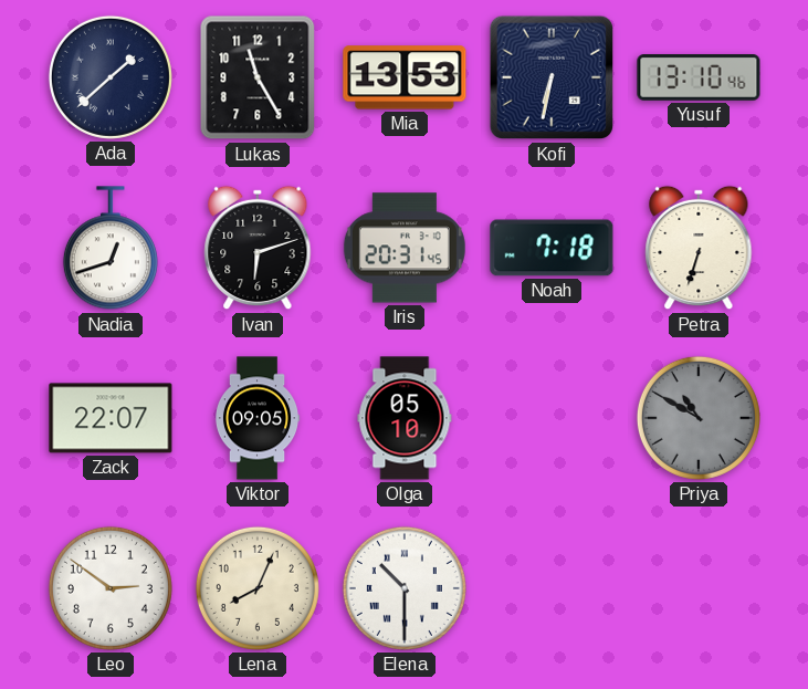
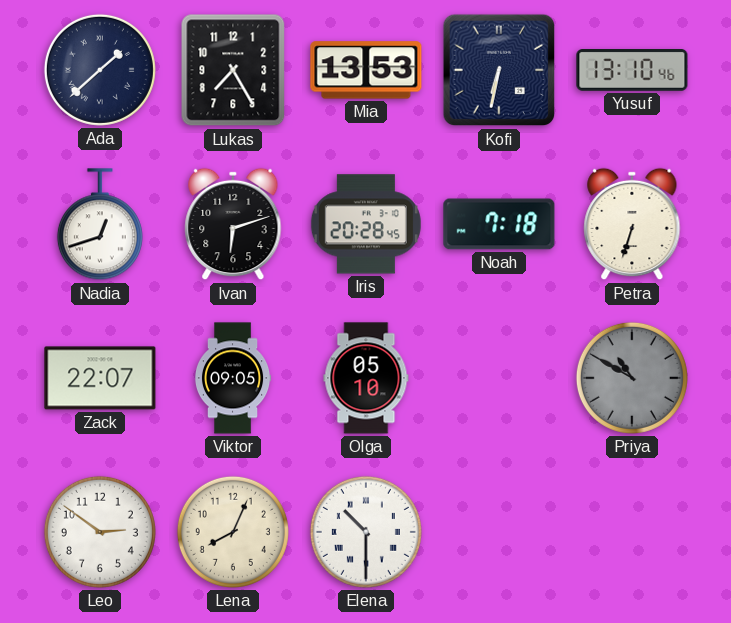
Lukas: 11:25 -> 7:25
Iris: 20:31 -> 20:28
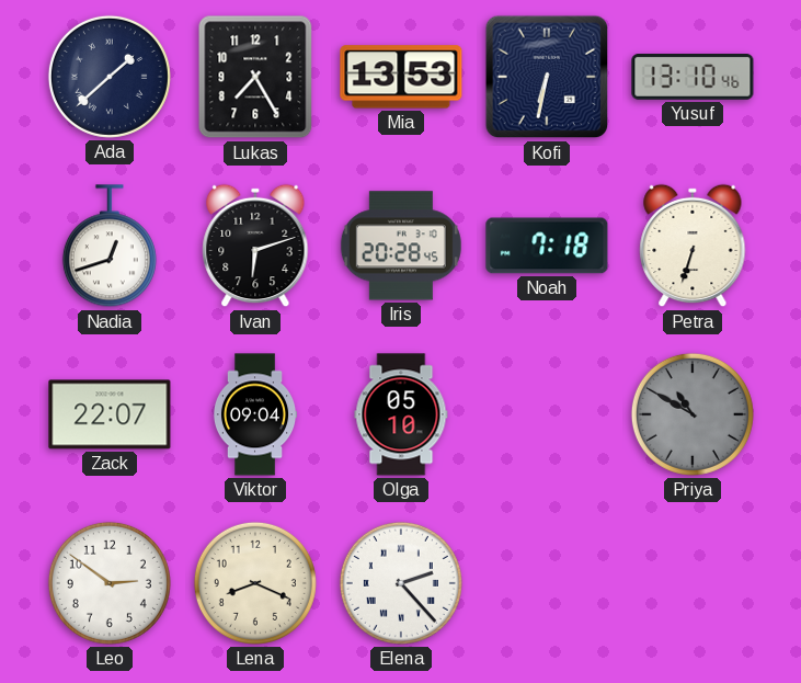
Viktor: 09:05 -> 09:04
Lena: 8:04 -> 8:19
Elena: 10:30 -> 2:23
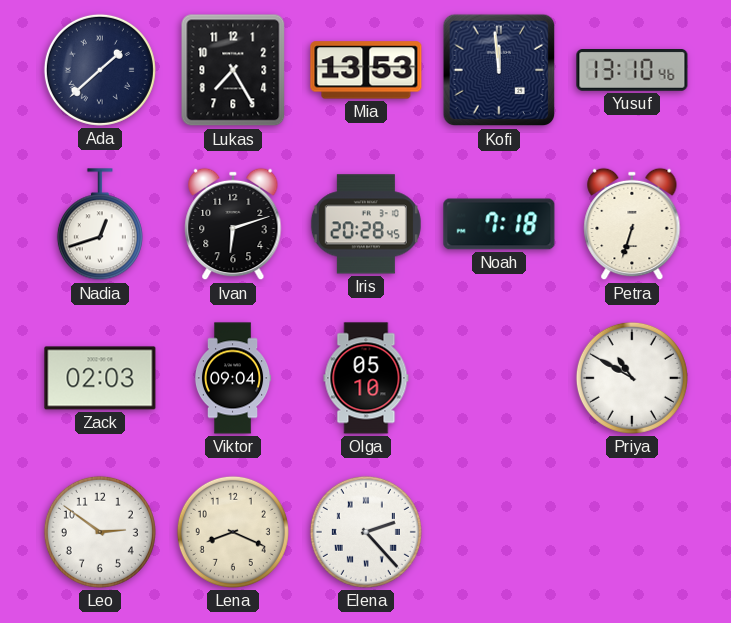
Kofi: 6:32 -> 11:59
Zack: 22:07 -> 02:03
Priya dial: grey -> white
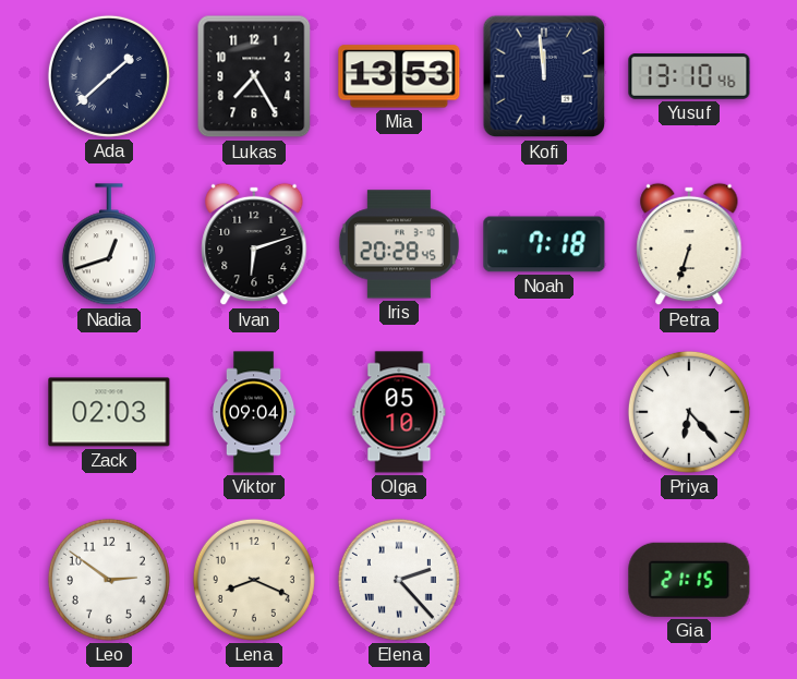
Priya: 10:50 -> 6:23
Gia: none -> 21:15
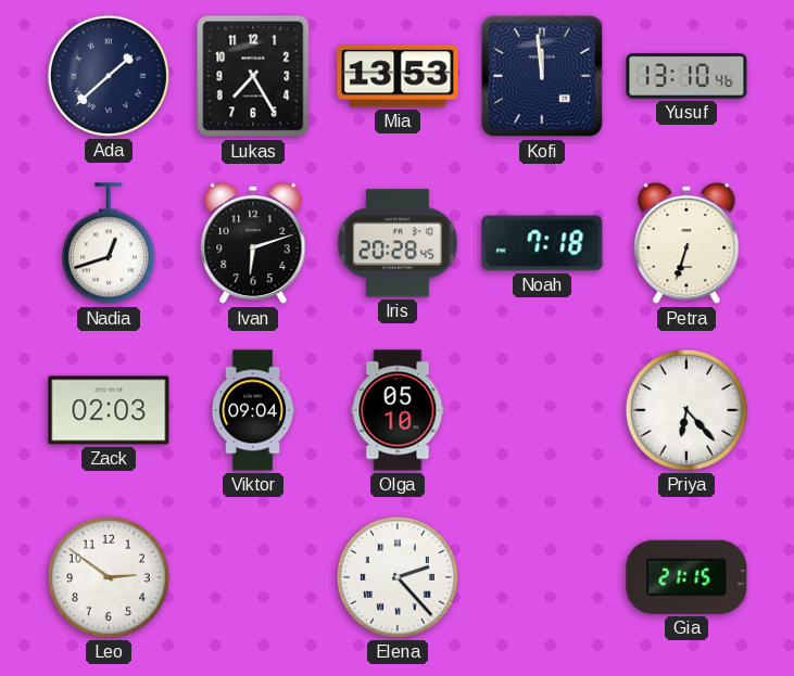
Lena: 8:19 -> none
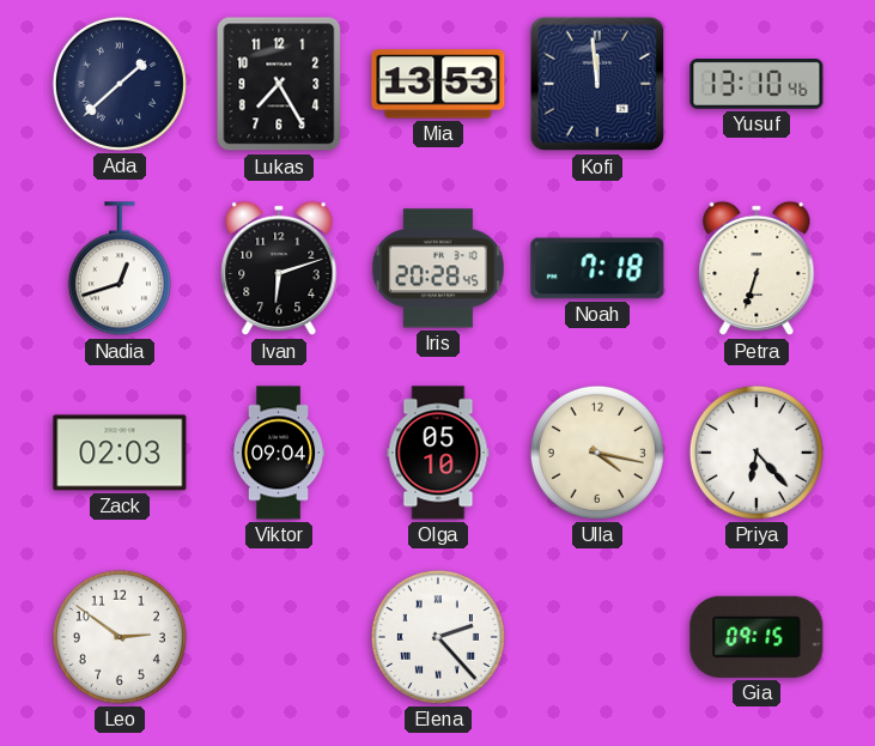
Ulla: none -> 4:17
Gia: 21:15 -> 09:15
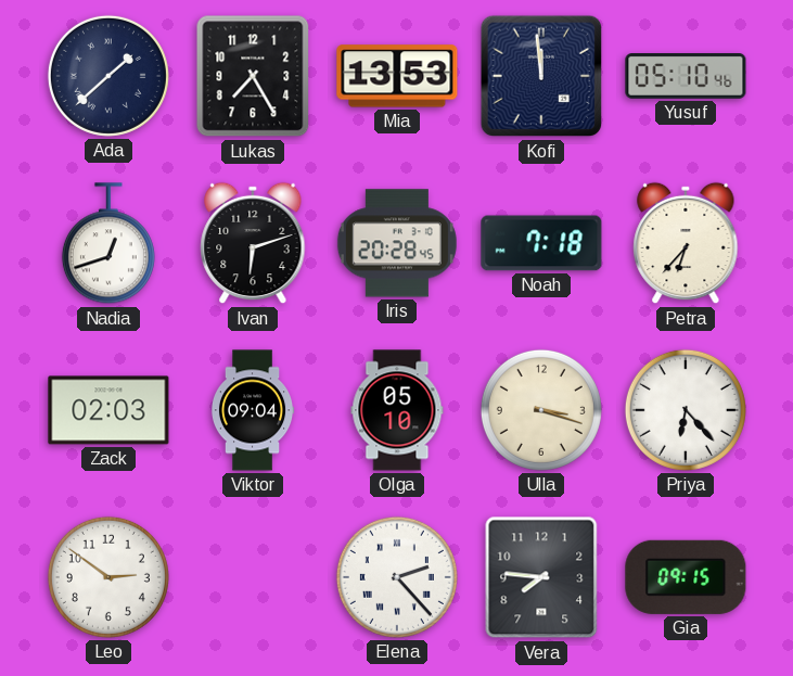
Yusuf: 13:10 -> 05:10
Petra: 6:33 -> 6:37
Ulla: 4:17 -> 3:18
Vera: none -> 7:46
